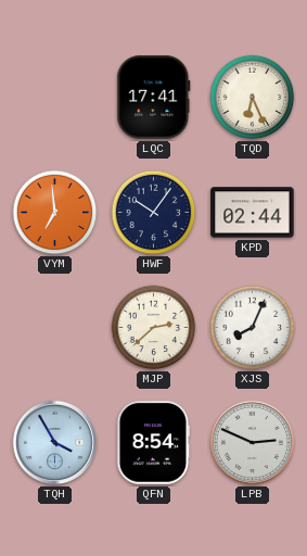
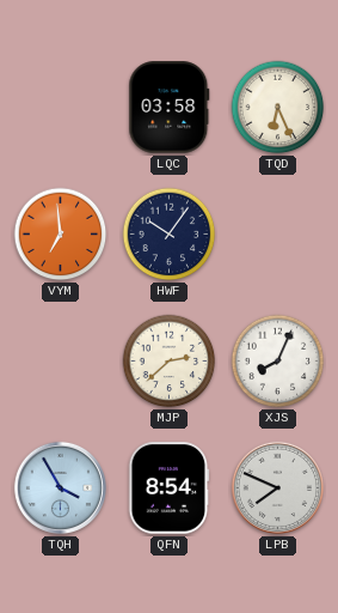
LQC: 17:41 -> 03:58
KPD: 02:44 -> none
LPB: 2:49 -> 7:49
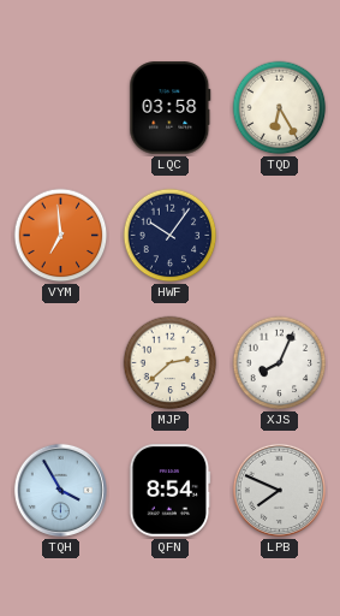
TQD: 6:26 -> 6:25
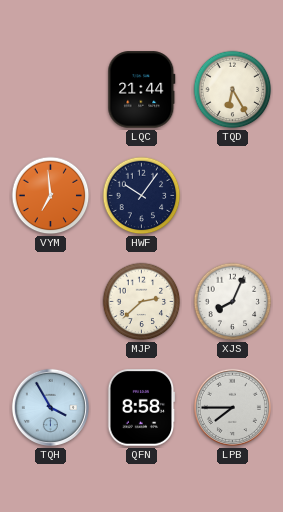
LQC: 03:58 -> 21:44
QFN: 8:54 -> 8:58
LPB: 7:49 -> 7:45
